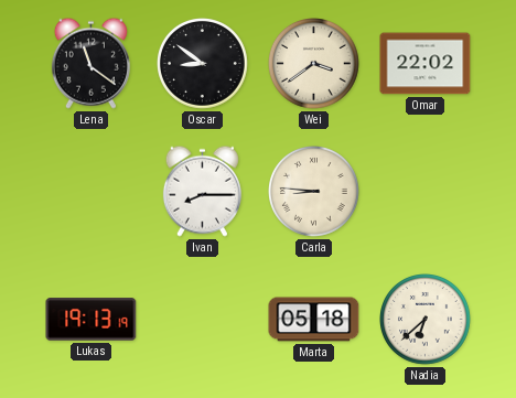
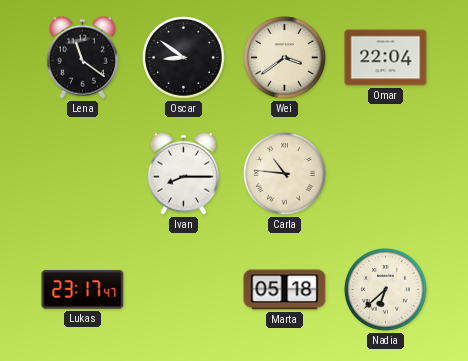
Omar: 22:02 -> 22:04
Carla: 8:46 -> 10:46
Lukas: 19:13 -> 23:17
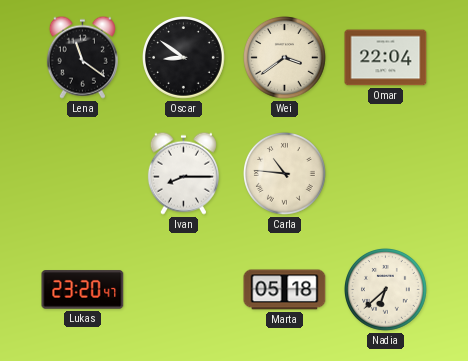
Lukas: 23:17 -> 23:20
